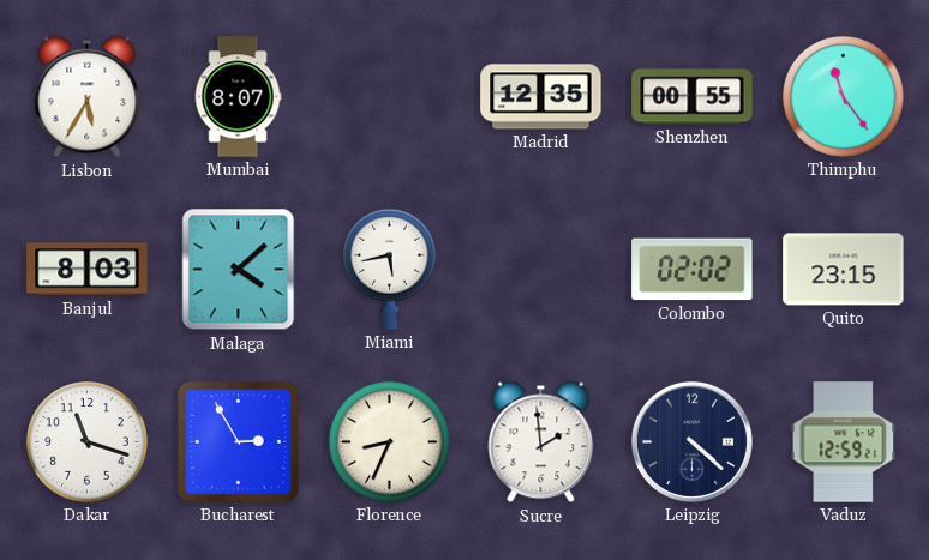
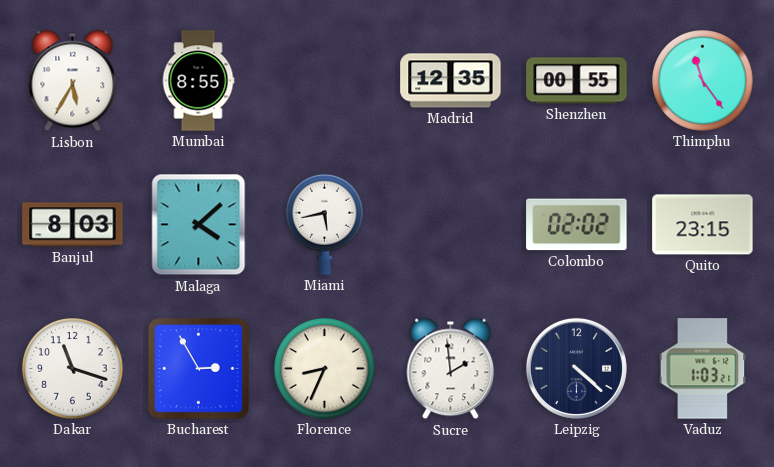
Mumbai: 8:07 -> 8:55
Vaduz: 12:59 -> 1:03
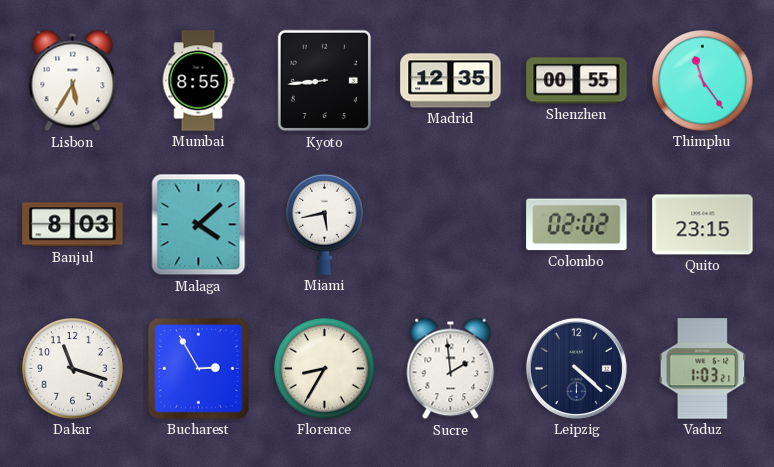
Kyoto: none -> 8:44
Florence: 8:34 -> 8:35
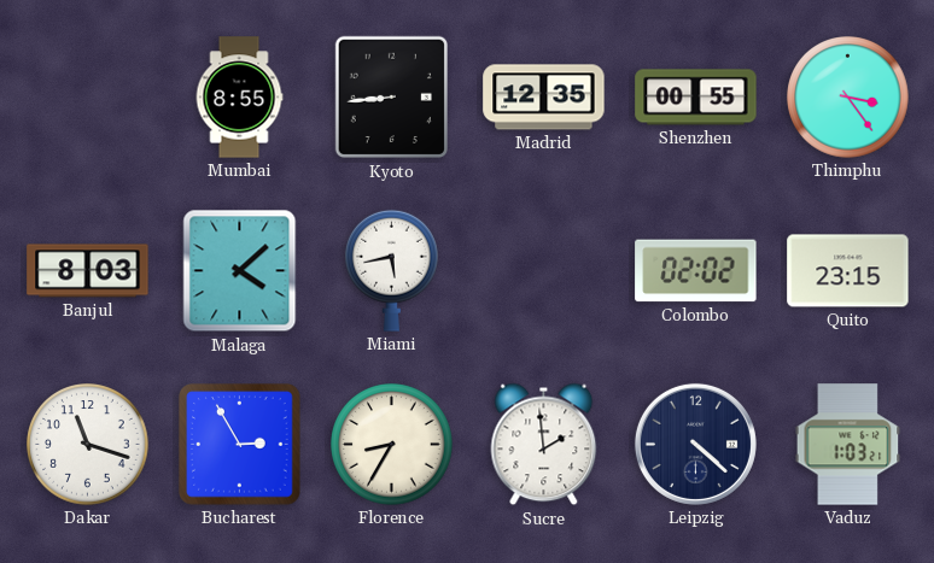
Lisbon: 5:35 -> none
Thimphu: 11:24 -> 3:24
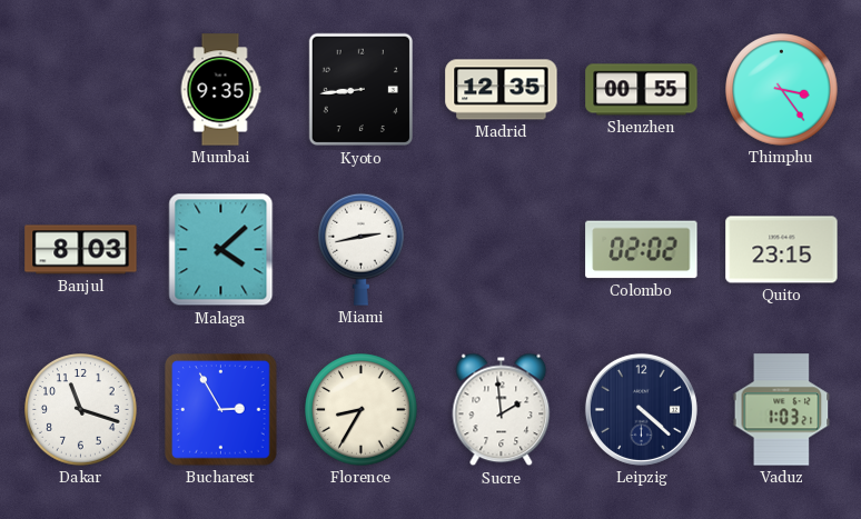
Mumbai: 8:55 -> 9:35
Miami: 5:43 -> 2:43
